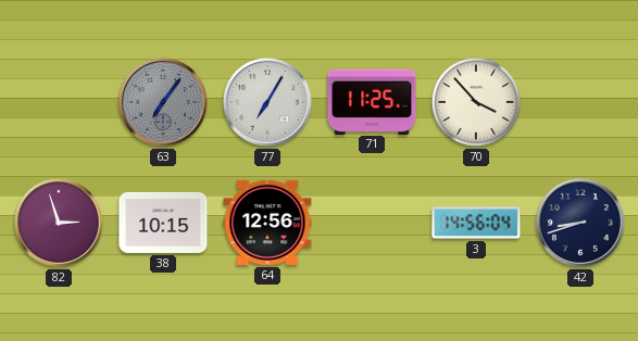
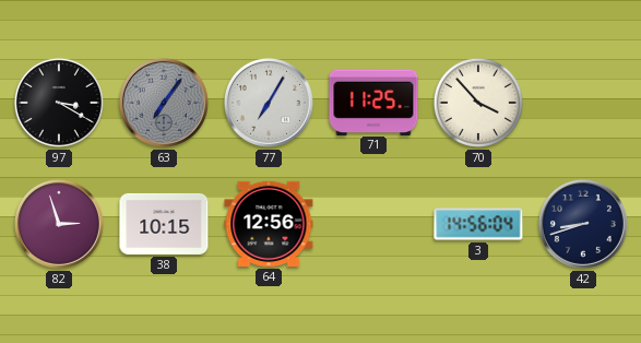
97: none -> 3:20
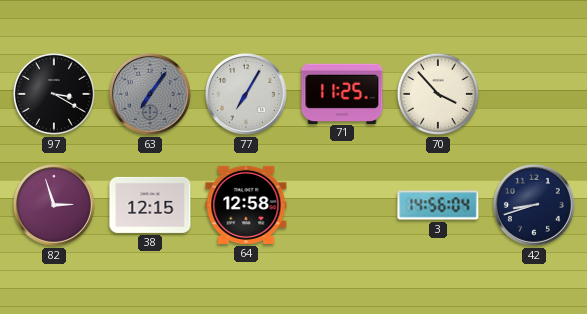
38: 10:15 -> 12:15
64: 12:56 -> 12:58
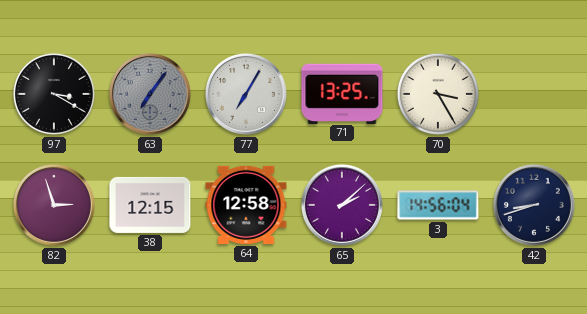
71: 11:25 -> 13:25
70: 3:53 -> 3:25
65: none -> 2:08
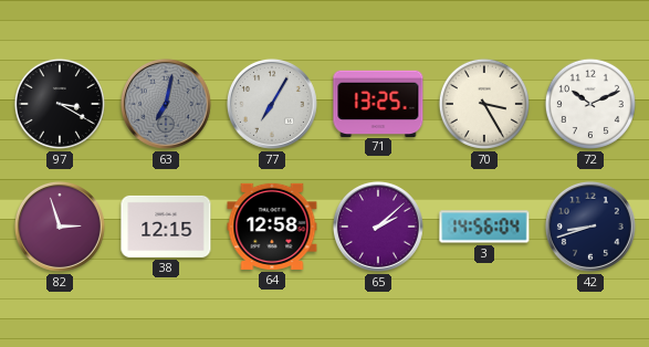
63: 7:06 -> 7:02
72: none -> 10:11
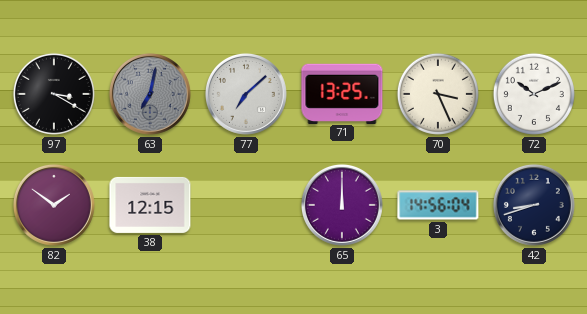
77: 7:05 -> 7:08
70: 3:25 -> 3:26
82: 2:57 -> 1:51
64: 12:58 -> none
65: 2:08 -> 12:00
